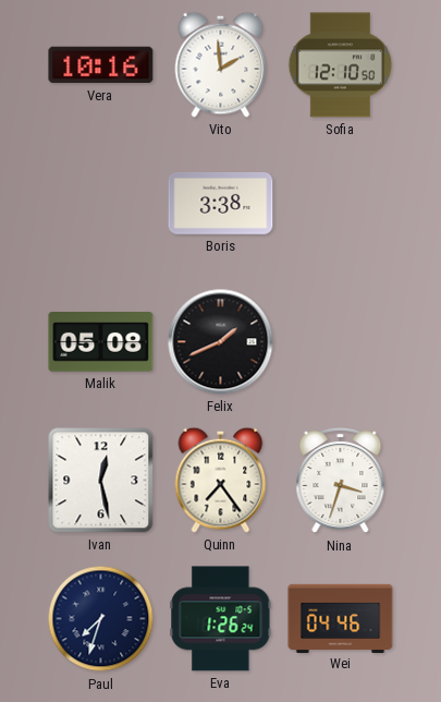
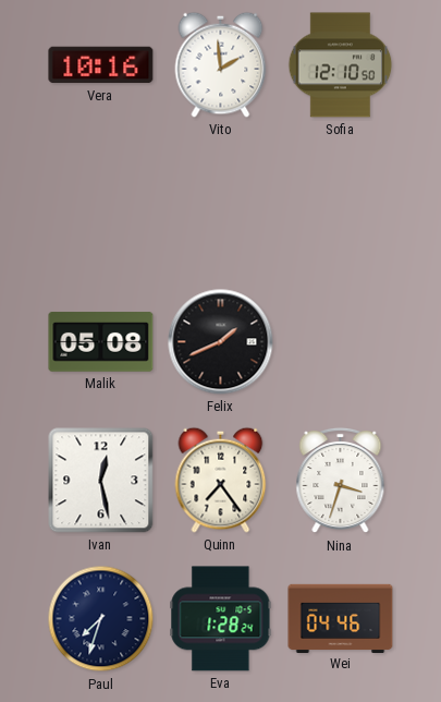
Boris: 3:38 -> none
Eva: 1:26 -> 1:28
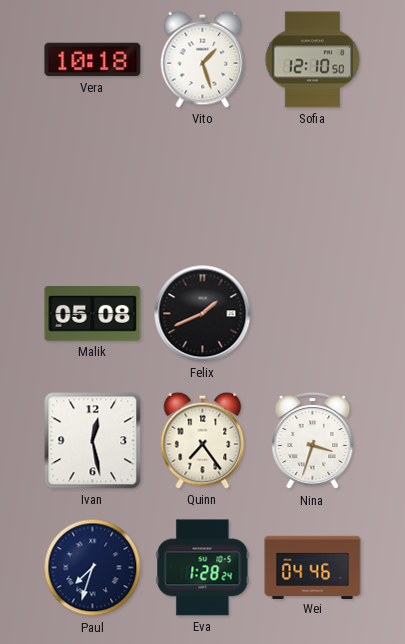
Vera: 10:16 -> 10:18
Vito: 1:59 -> 1:27
